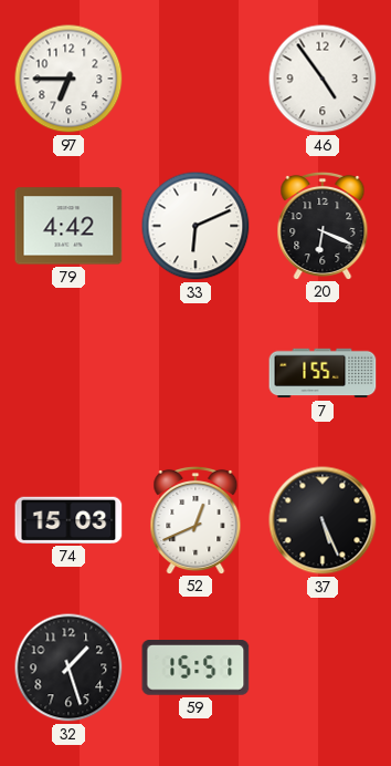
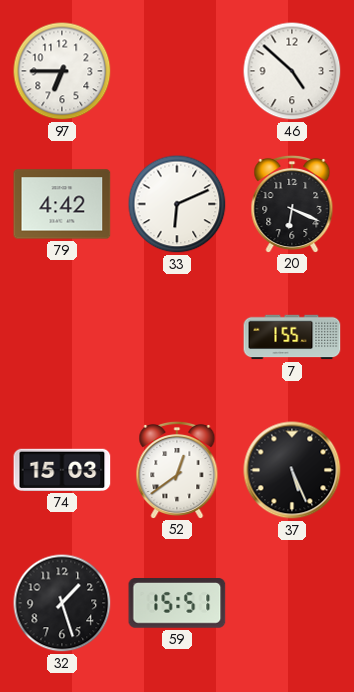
46: 4:54 -> 4:52
52: 12:41 -> 12:39
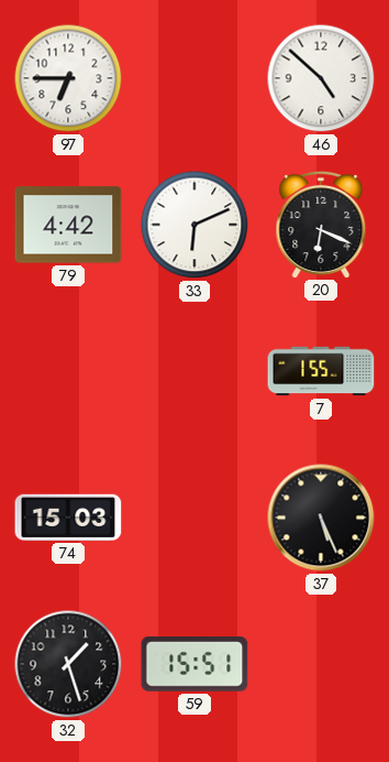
52: 12:39 -> none
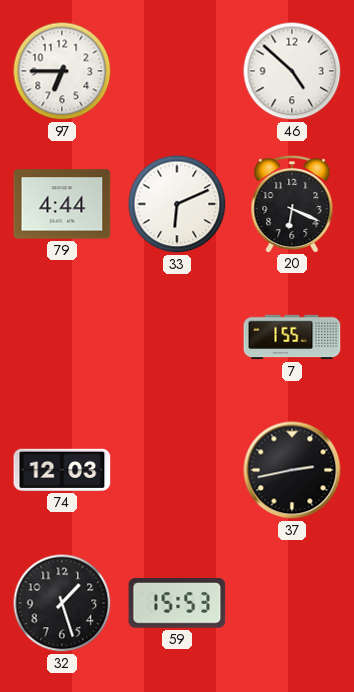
79: 4:42 -> 4:44
74: 15:03 -> 12:03
37: 5:26 -> 2:43
59: 15:51 -> 15:53
